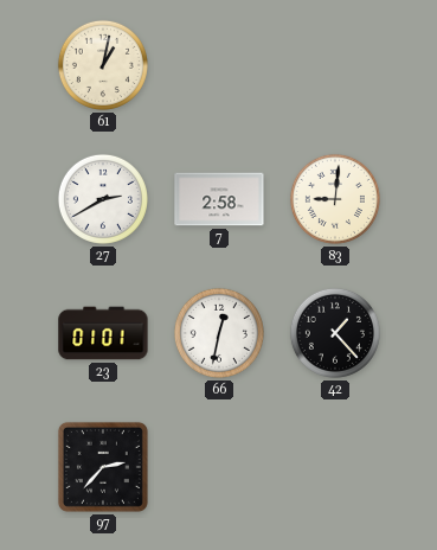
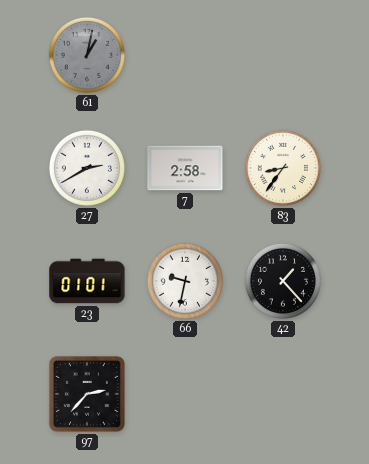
61 dial: cream -> grey
83: 9:01 -> 8:36
66: 12:32 -> 9:32
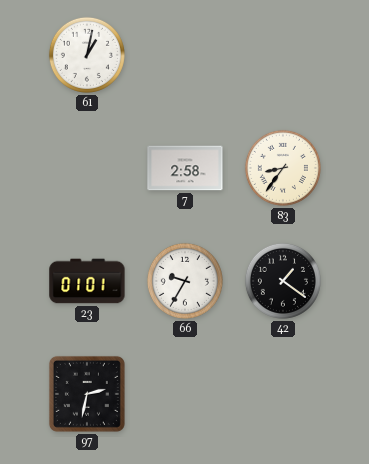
61 dial: grey -> white
27: 2:40 -> none
66: 9:32 -> 9:35
42: 1:23 -> 1:21
97: 2:37 -> 2:32
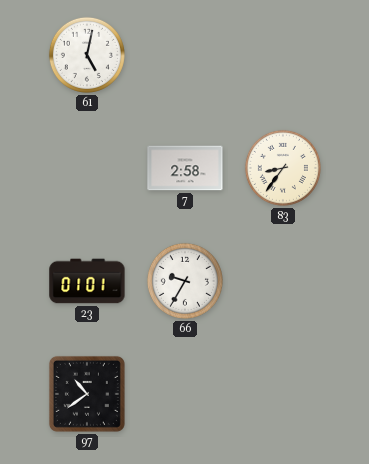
61: 1:02 -> 5:02
42: 1:21 -> none
97: 2:32 -> 10:39
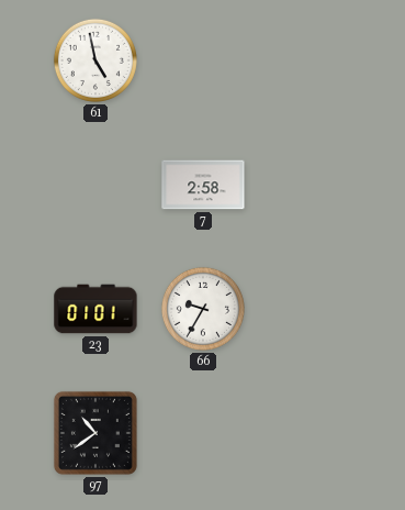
61: 5:02 -> 4:58
83: 8:36 -> none
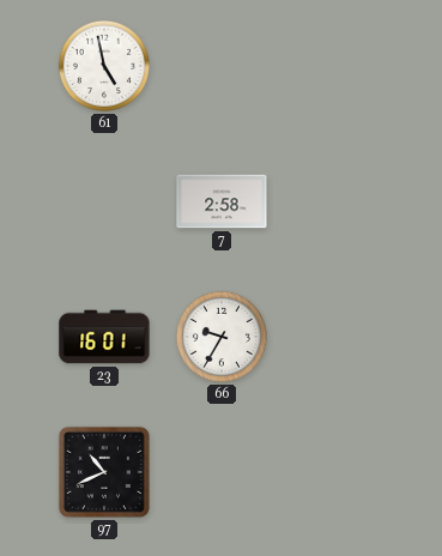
23: 01:01 -> 16:01
97: 10:39 -> 10:41
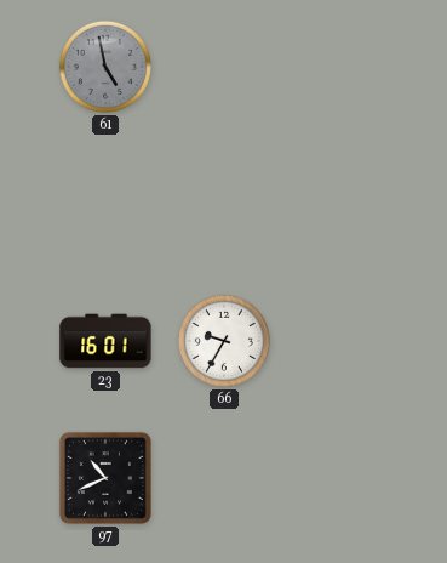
61 dial: white -> grey
7: 2:58 -> none
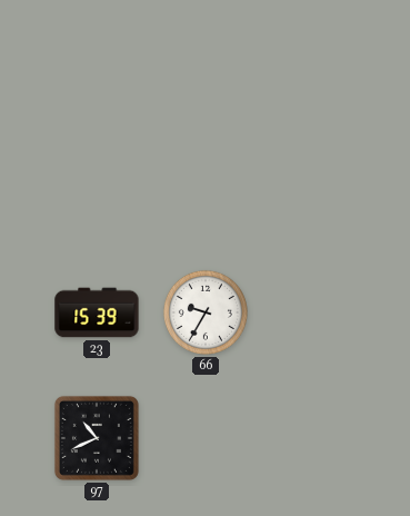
61: 4:58 -> none
23: 16:01 -> 15:39
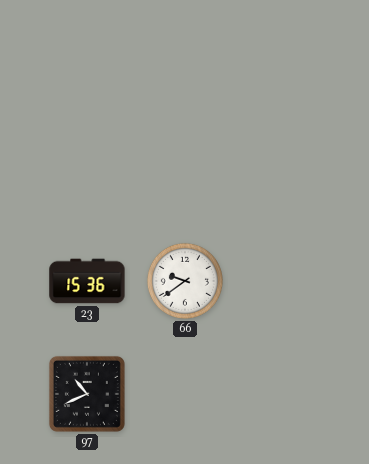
23: 15:39 -> 15:36
66: 9:35 -> 9:39
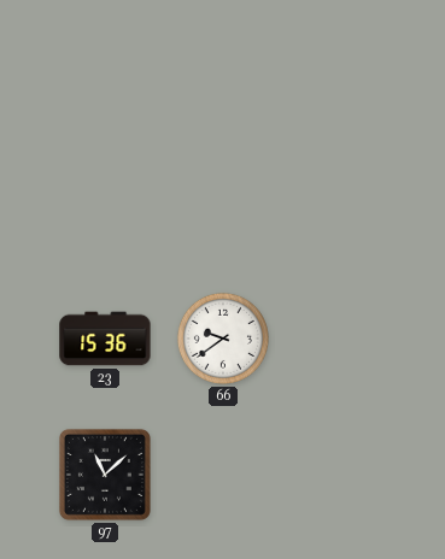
97: 10:41 -> 11:08
